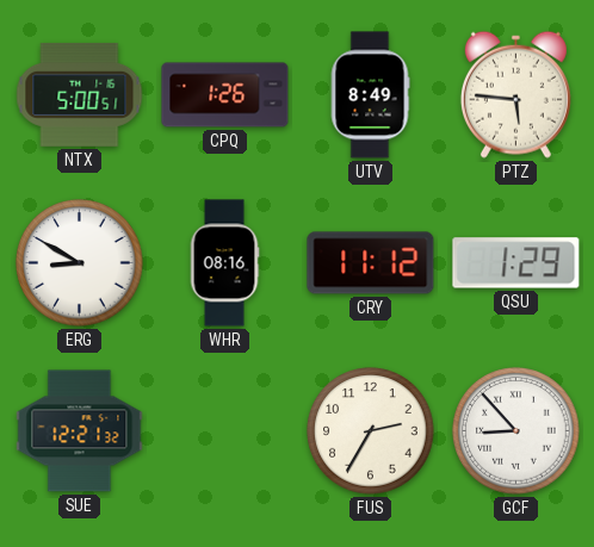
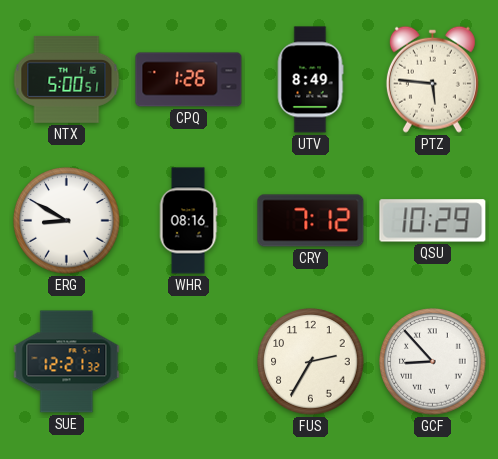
CRY: 11:12 -> 7:12
QSU: 1:29 -> 10:29
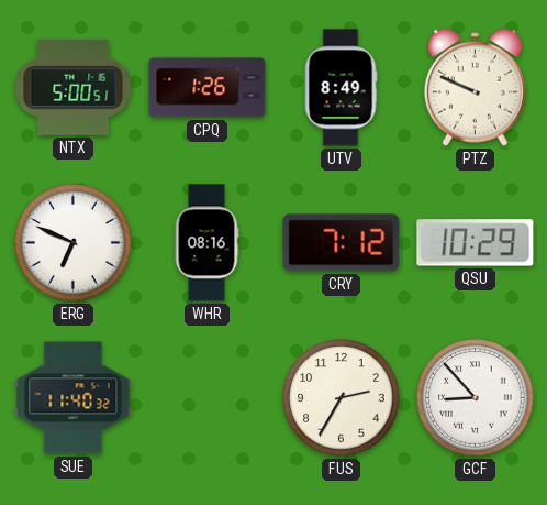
PTZ: 5:46 -> 9:49
ERG: 8:50 -> 6:49
SUE: 12:21 -> 11:40
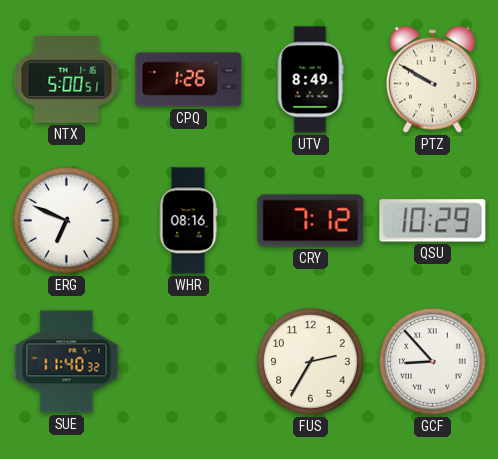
PTZ: 9:49 -> 9:50
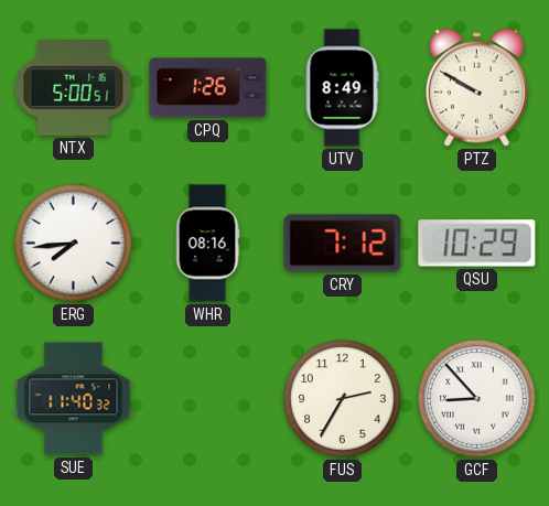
ERG: 6:49 -> 7:44
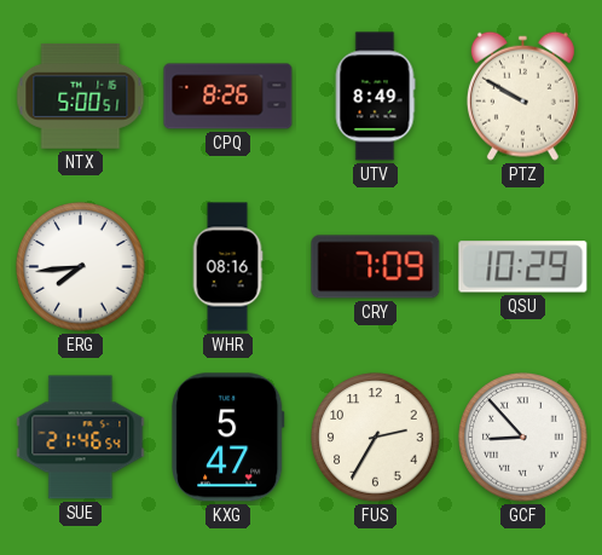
CPQ: 1:26 -> 8:26
CRY: 7:12 -> 7:09
SUE: 11:40 -> 21:46
KXG: none -> 5:47
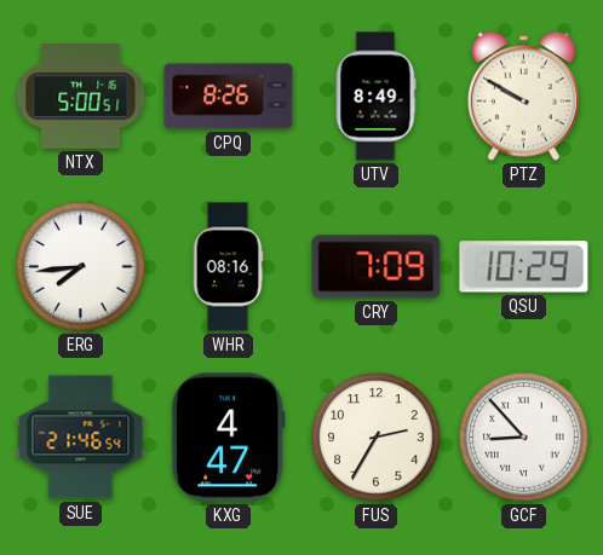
KXG: 5:47 -> 4:47
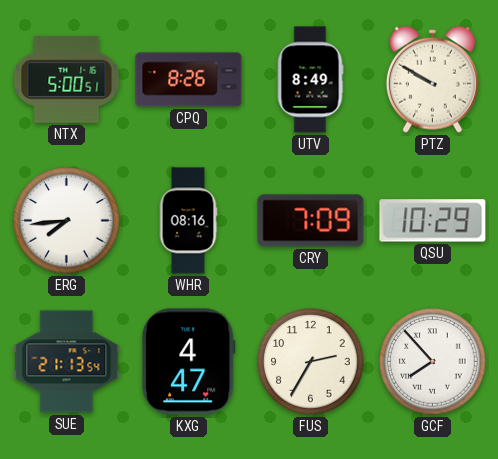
SUE: 21:46 -> 21:13
GCF: 8:53 -> 7:53
